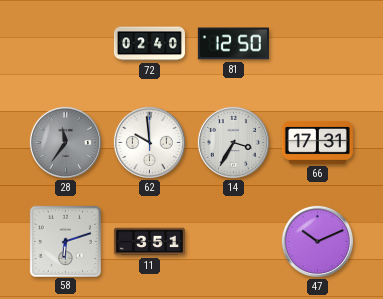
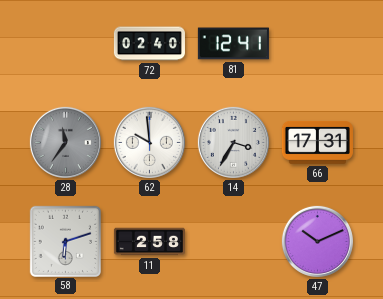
81: 12:50 -> 12:41
11: 3:51 -> 2:58
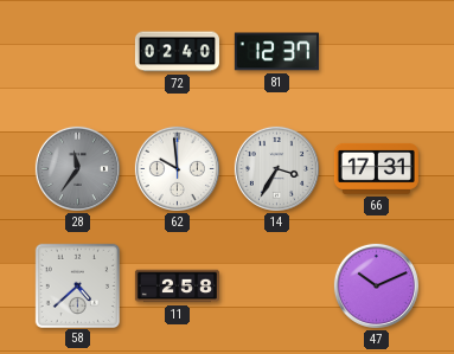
81: 12:41 -> 12:37
58: 6:12 -> 4:38
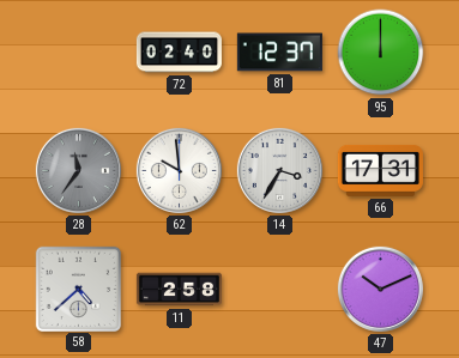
95: none -> 12:00
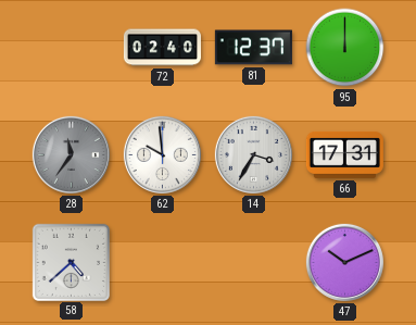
11: 2:58 -> none
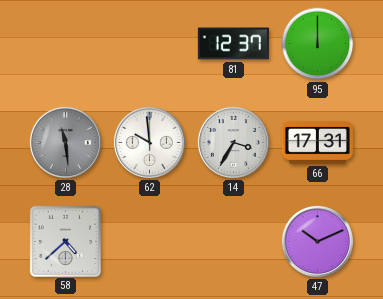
72: 02:40 -> none
28: 11:36 -> 11:29
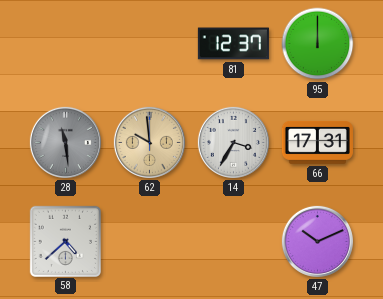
62 dial: white -> champagne
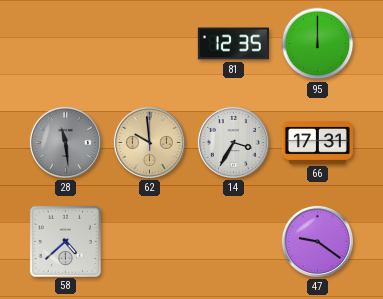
81: 12:37 -> 12:35
47: 10:11 -> 9:21
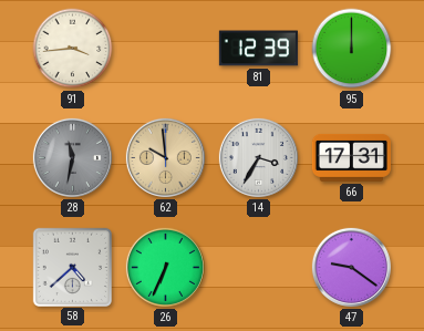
91: none -> 3:44
81: 12:35 -> 12:39
28: 11:29 -> 11:32
26: none -> 6:34
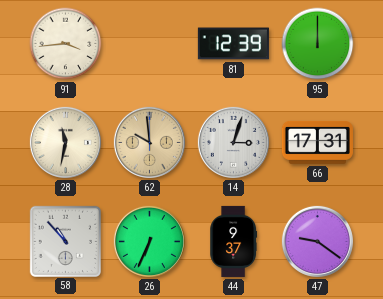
28 dial: grey -> cream
14: 3:35 -> 3:03
58: 4:38 -> 10:53
44: none -> 9:37
